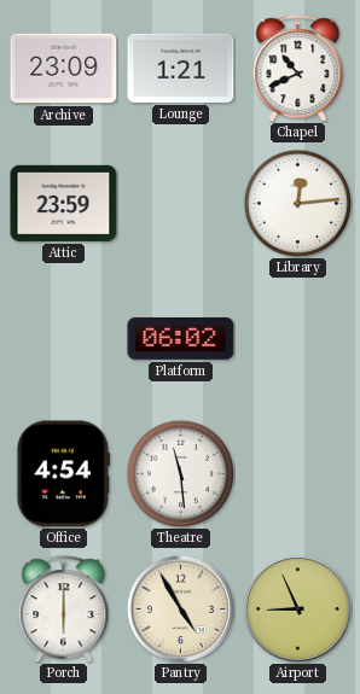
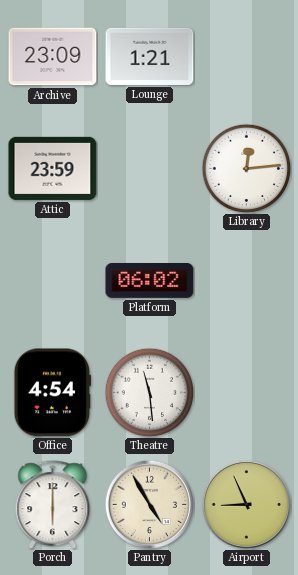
Chapel: 10:41 -> none
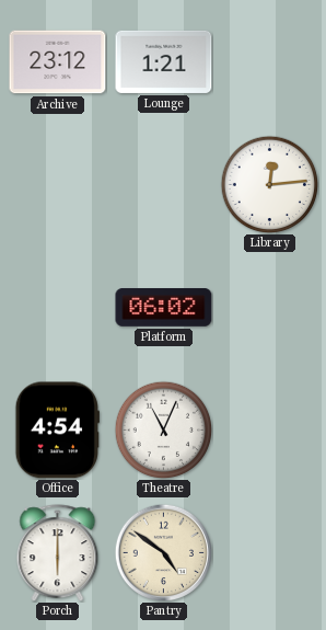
Archive: 23:09 -> 23:12
Attic: 23:59 -> none
Theatre: 11:29 -> 11:04
Pantry: 4:55 -> 4:51
Airport: 8:56 -> none
